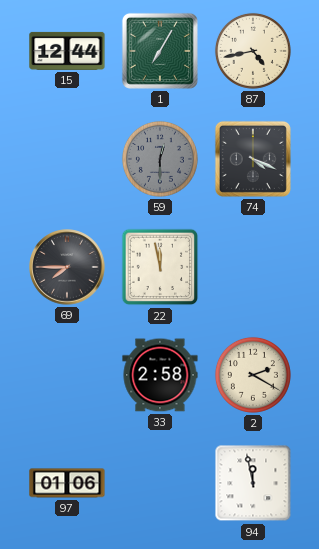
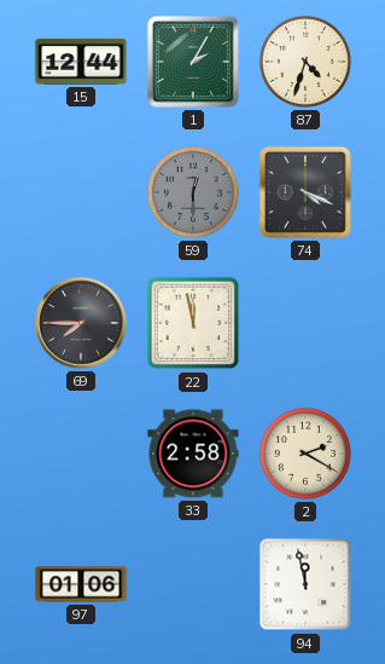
1: 7:05 -> 2:05
87: 4:43 -> 4:33
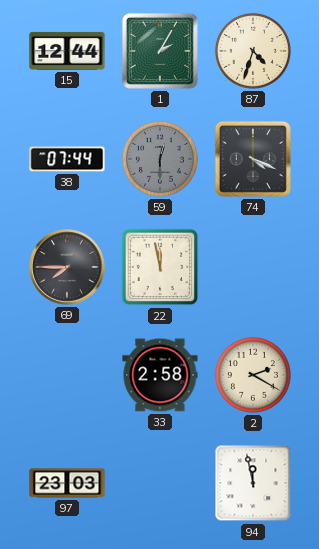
38: none -> 07:44
97: 01:06 -> 23:03
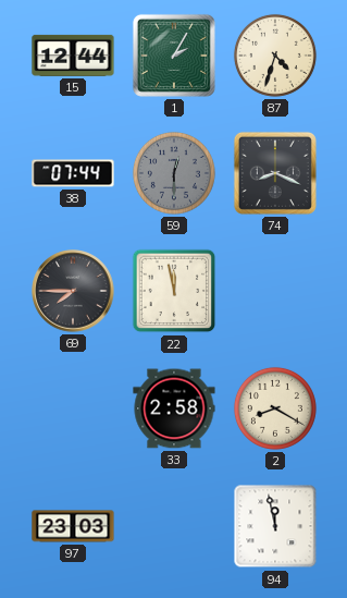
74: 4:19 -> 8:19
2: 2:20 -> 8:20
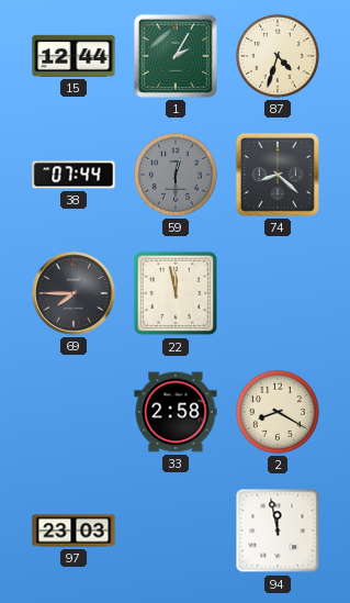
74: 8:19 -> 8:22
